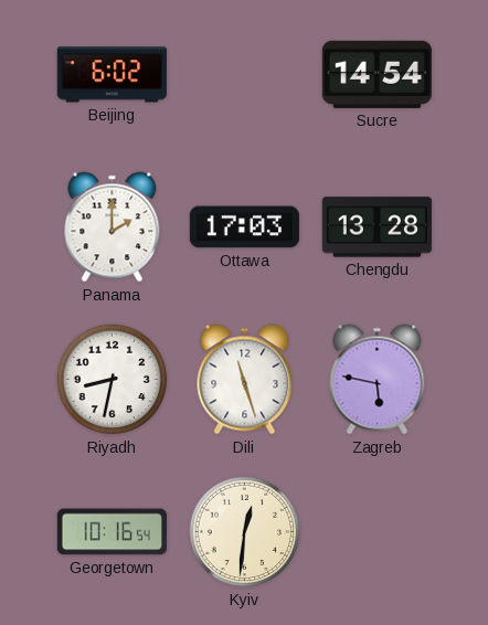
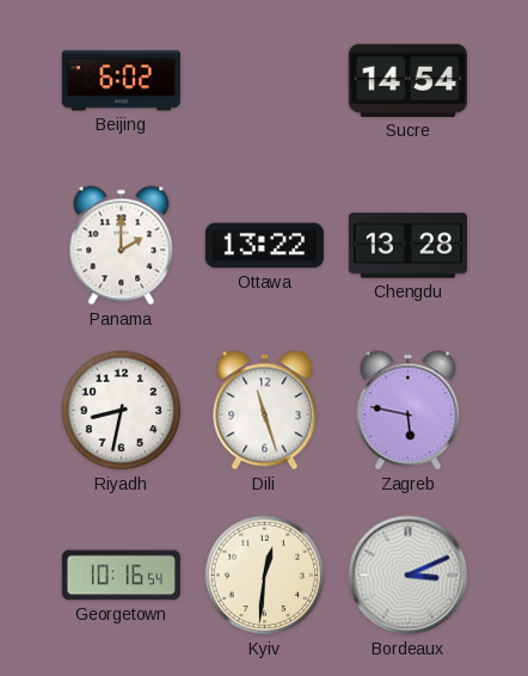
Ottawa: 17:03 -> 13:22
Bordeaux: none -> 3:11
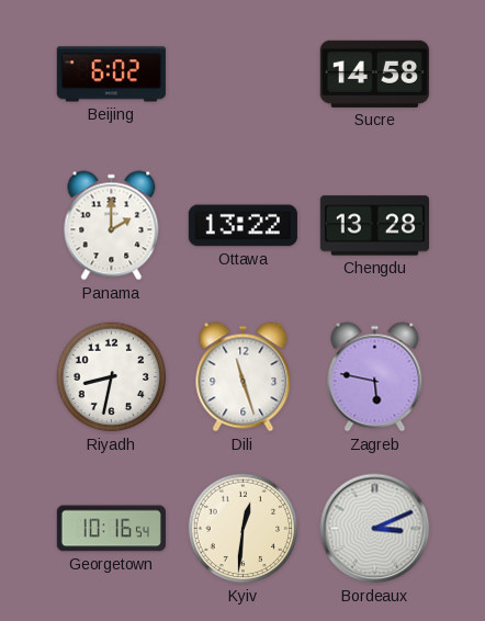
Sucre: 14:54 -> 14:58
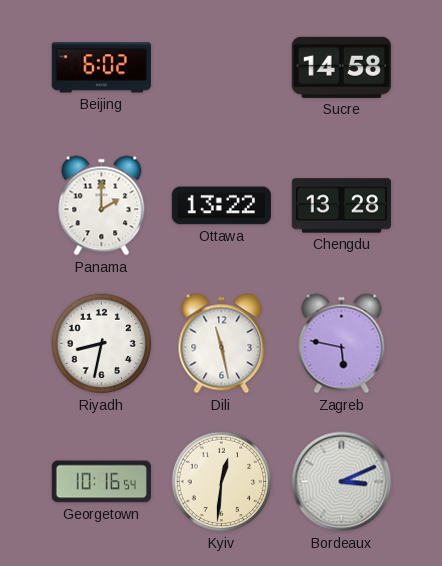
Dili: 11:27 -> 11:28
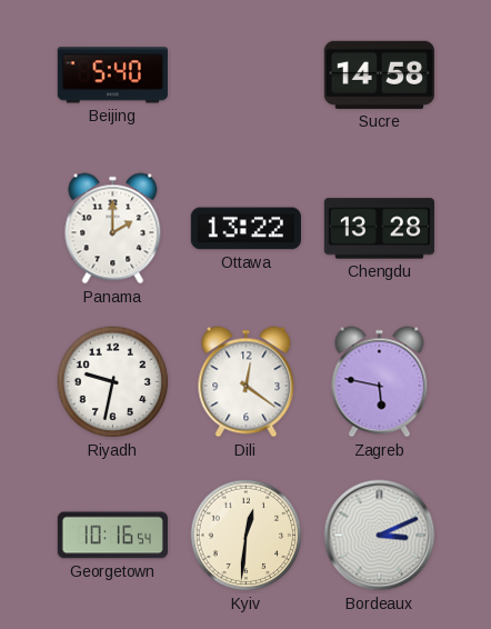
Beijing: 6:02 -> 5:40
Riyadh: 8:32 -> 9:32
Dili: 11:28 -> 12:21
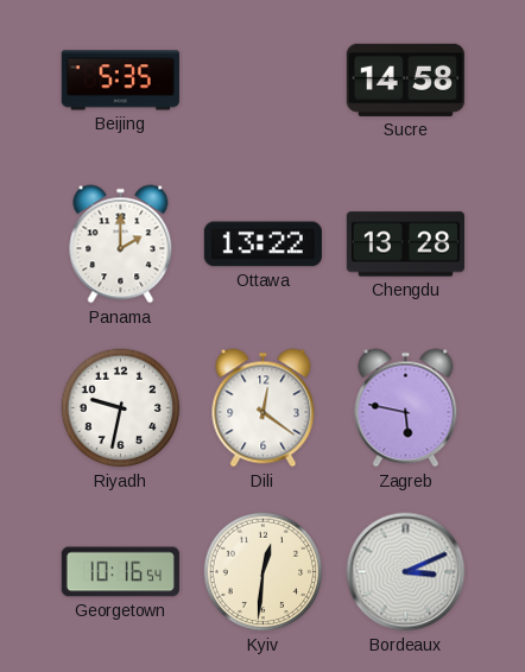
Beijing: 5:40 -> 5:35
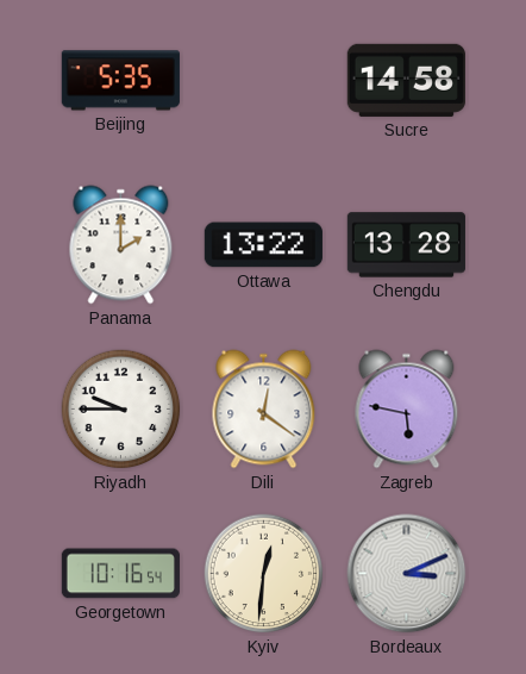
Riyadh: 9:32 -> 9:45
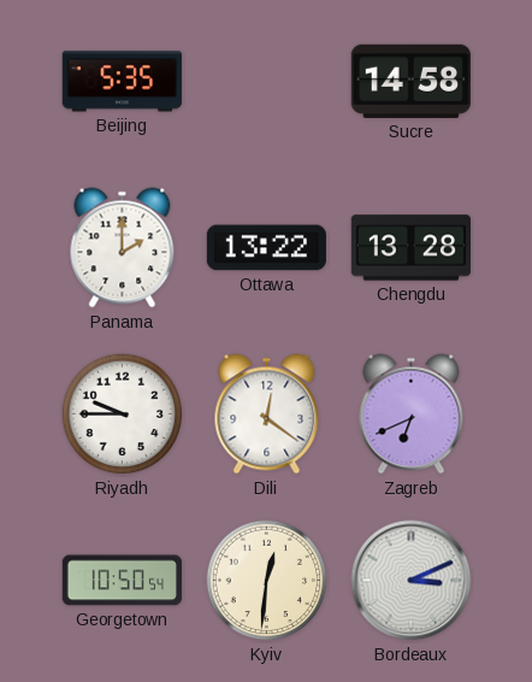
Zagreb: 5:47 -> 6:41
Georgetown: 10:16 -> 10:50
